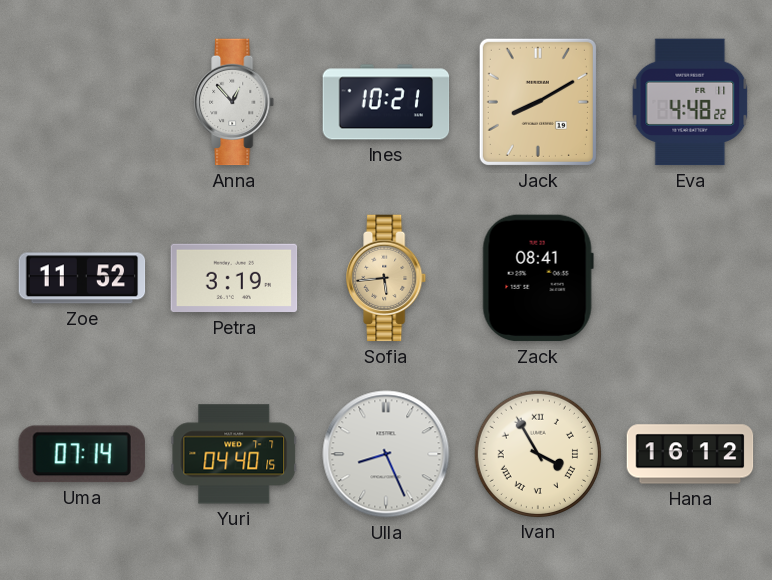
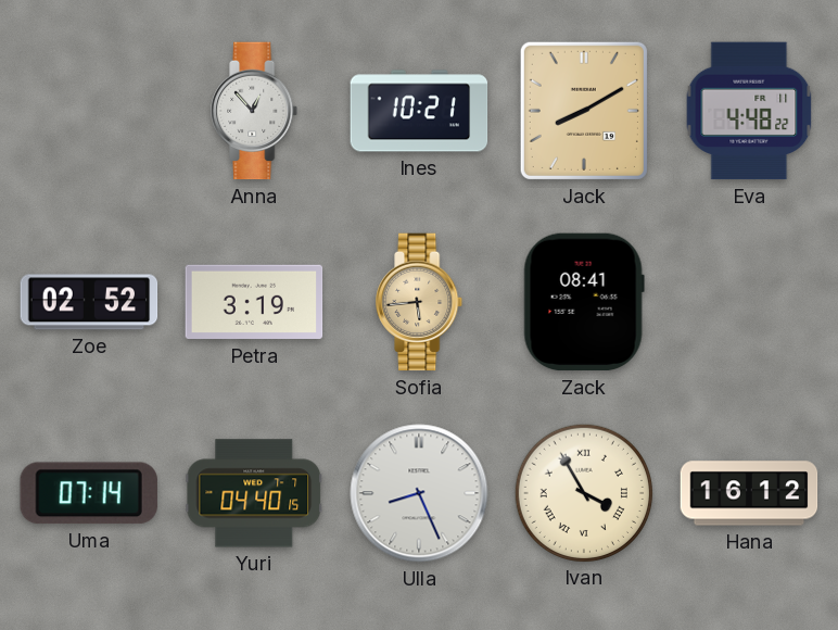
Zoe: 11:52 -> 02:52
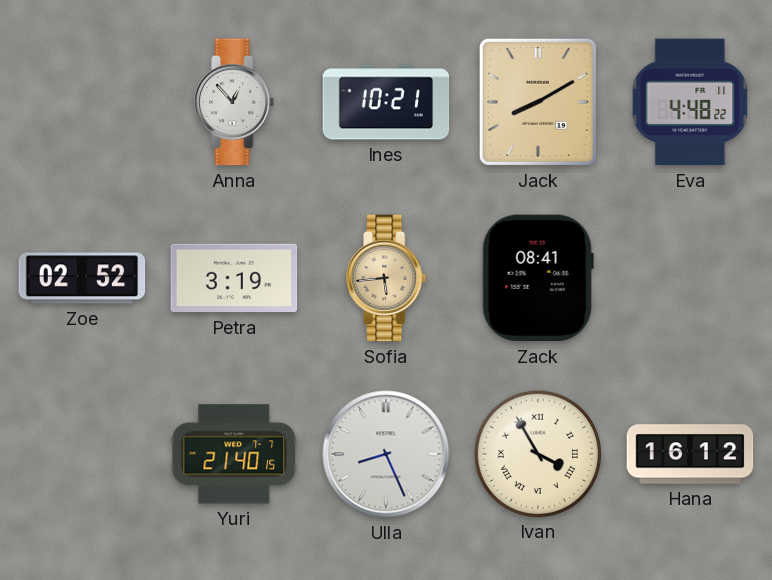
Uma: 07:14 -> none
Yuri: 04:40 -> 21:40
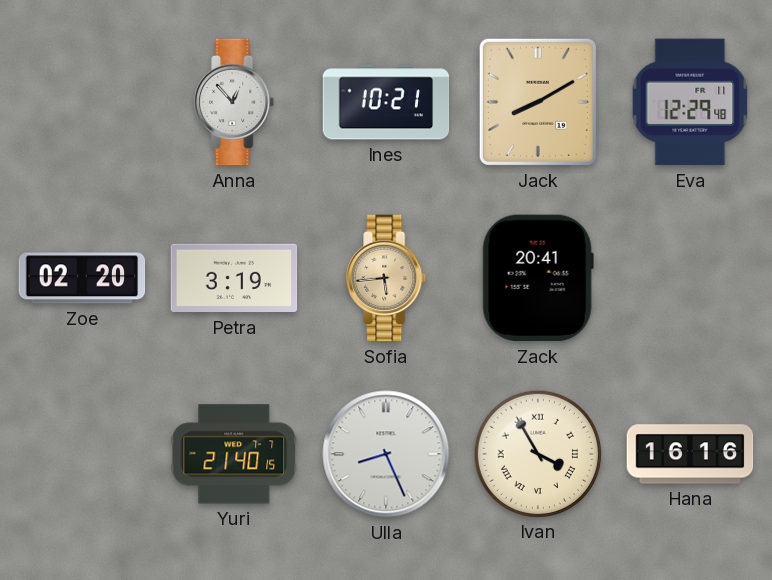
Eva: 4:48 -> 12:29
Zoe: 02:52 -> 02:20
Zack: 08:41 -> 20:41
Hana: 16:12 -> 16:16
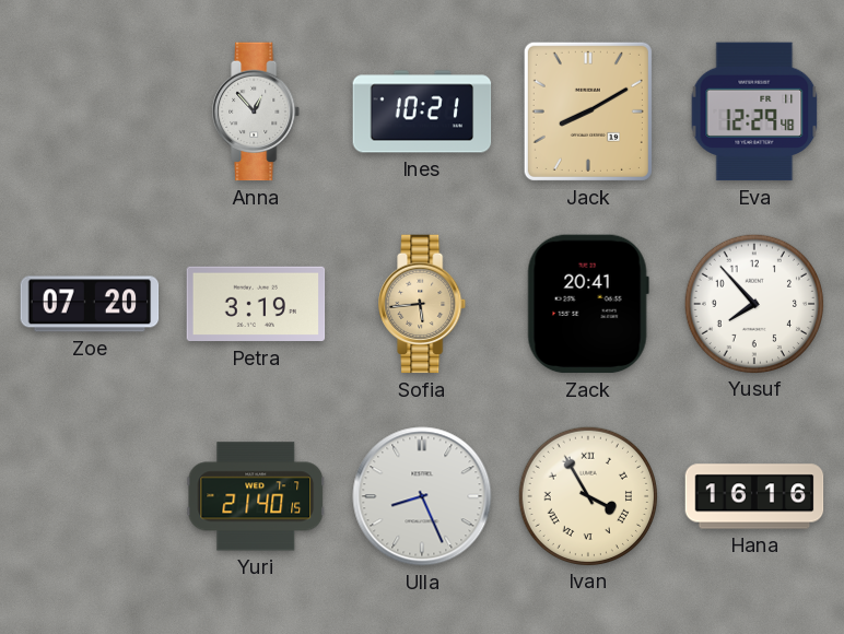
Zoe: 02:20 -> 07:20
Yusuf: none -> 7:53
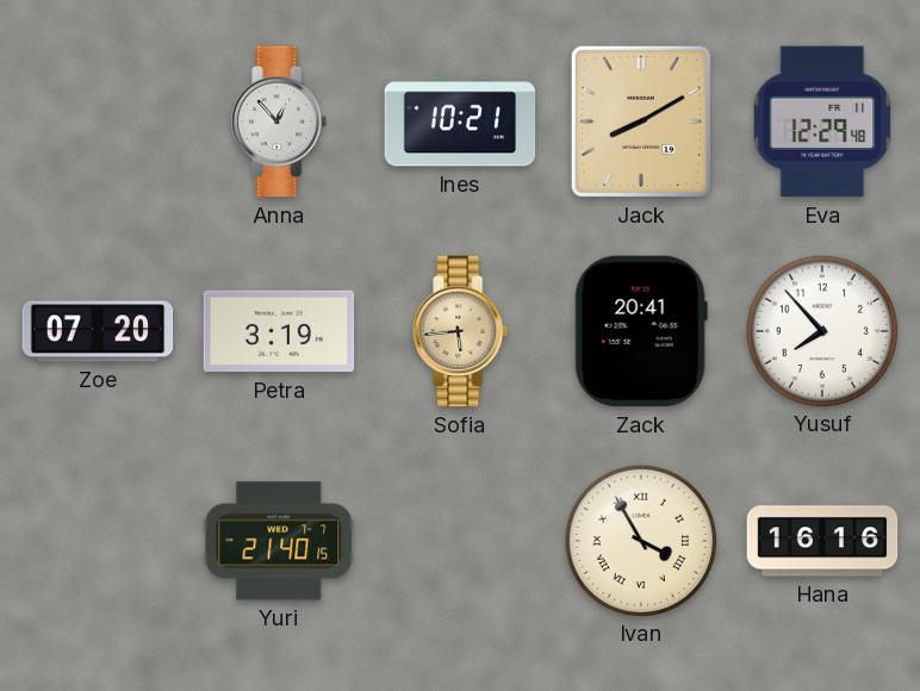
Ulla: 8:26 -> none
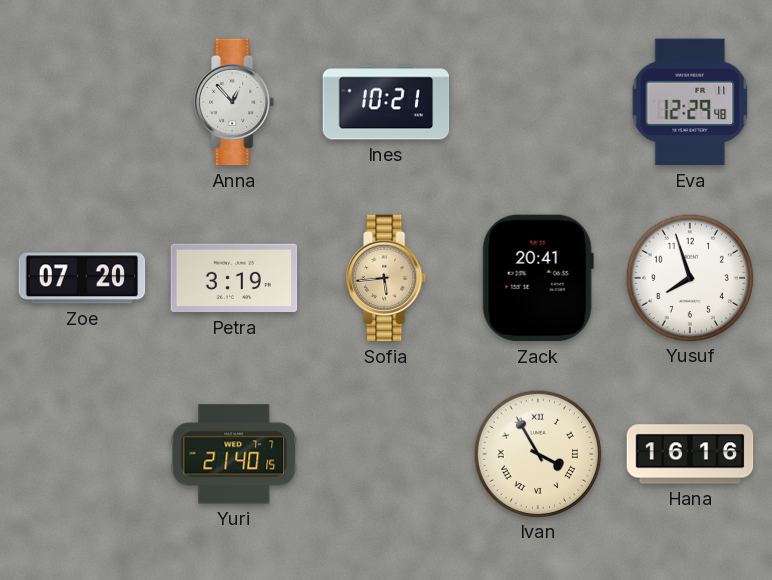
Jack: 8:10 -> none
Yusuf: 7:53 -> 7:57
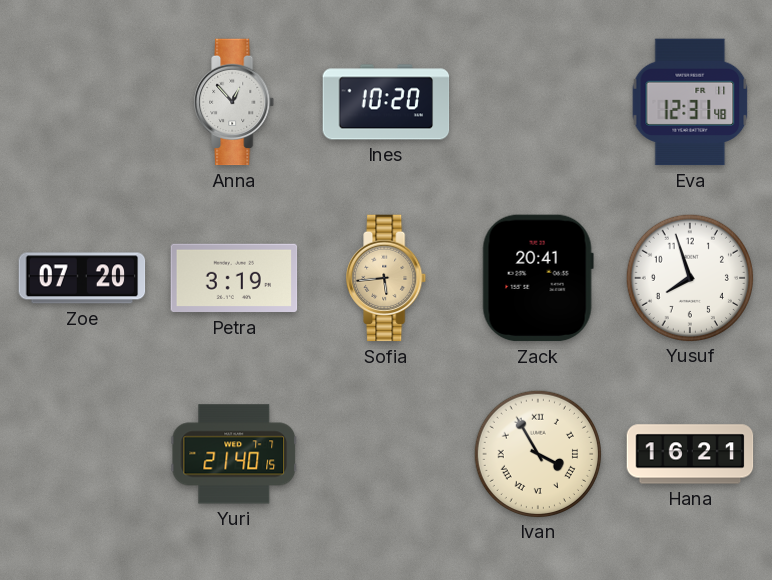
Ines: 10:21 -> 10:20
Eva: 12:29 -> 12:31
Hana: 16:16 -> 16:21
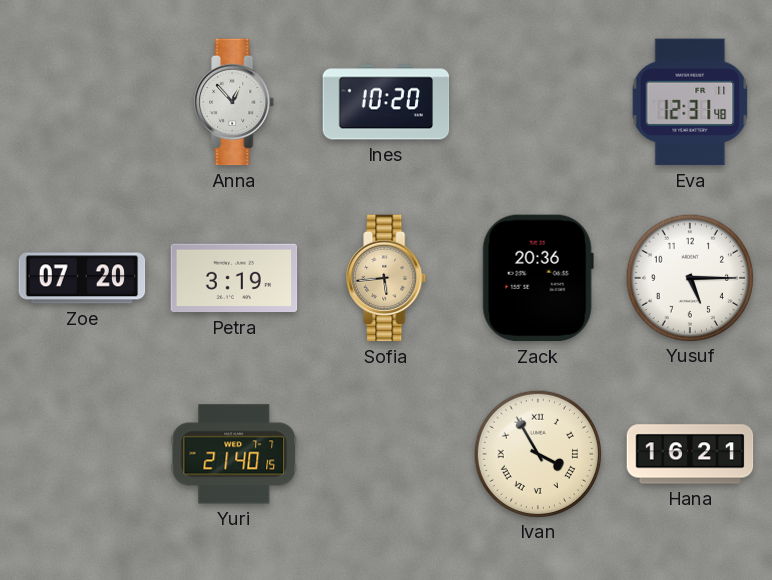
Zack: 20:41 -> 20:36
Yusuf: 7:57 -> 5:15
